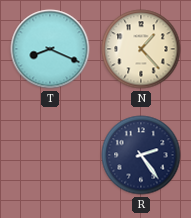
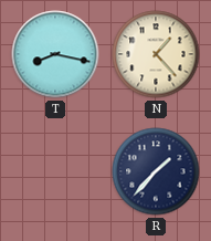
T: 8:19 -> 8:17
R: 2:24 -> 1:37
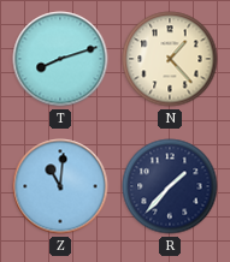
T: 8:17 -> 8:12
Z: none -> 11:01
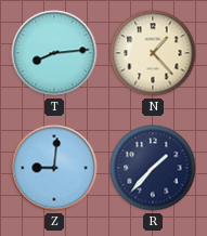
T: 8:12 -> 8:14
Z: 11:01 -> 9:01
